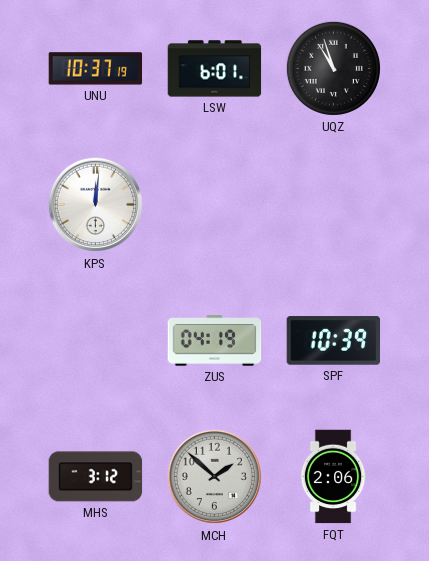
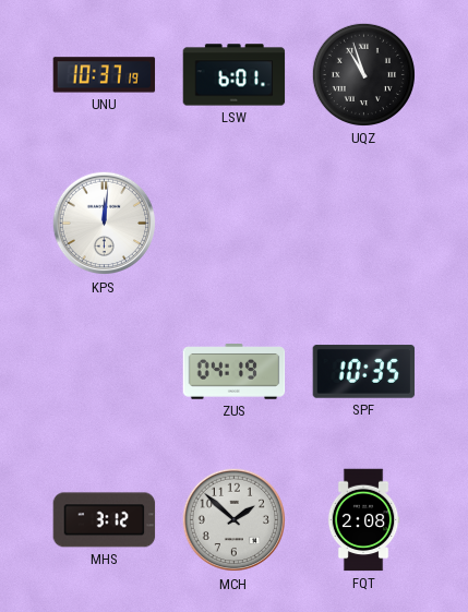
SPF: 10:39 -> 10:35
FQT: 2:06 -> 2:08
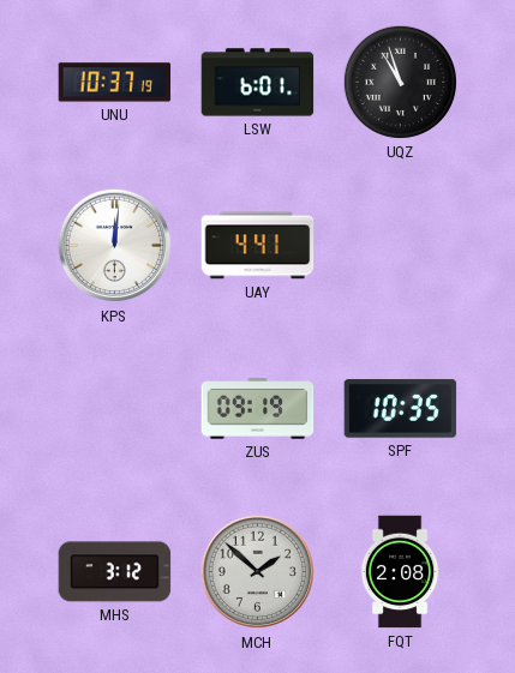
UAY: none -> 4:41
ZUS: 04:19 -> 09:19
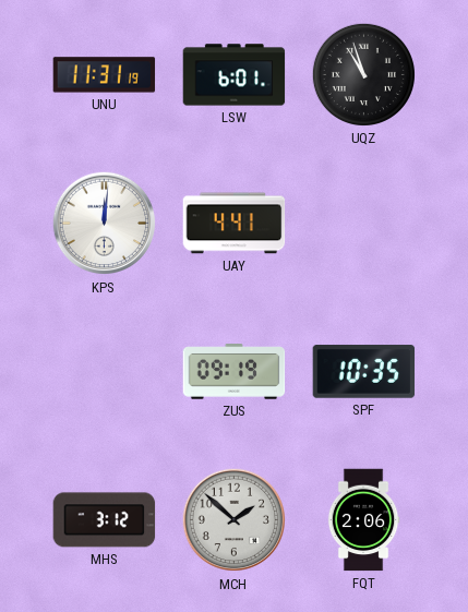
UNU: 10:37 -> 11:31
FQT: 2:08 -> 2:06
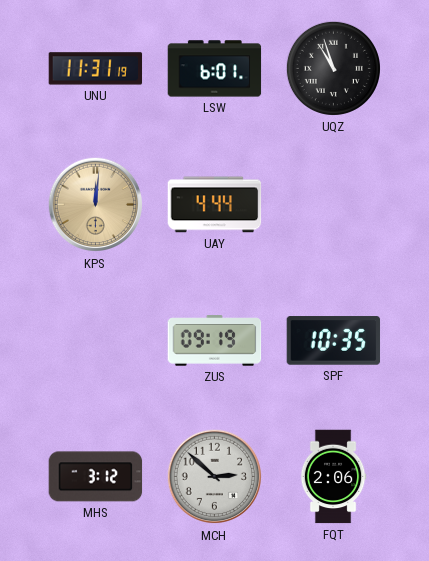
KPS dial: white -> champagne
UAY: 4:41 -> 4:44
MCH: 1:52 -> 2:52
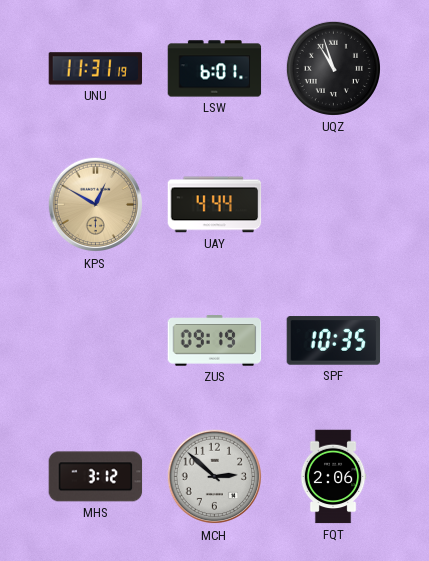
KPS: 12:01 -> 12:50
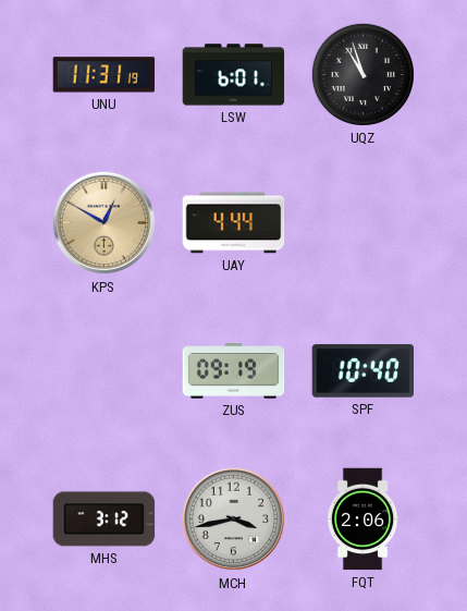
SPF: 10:35 -> 10:40
MCH: 2:52 -> 3:43
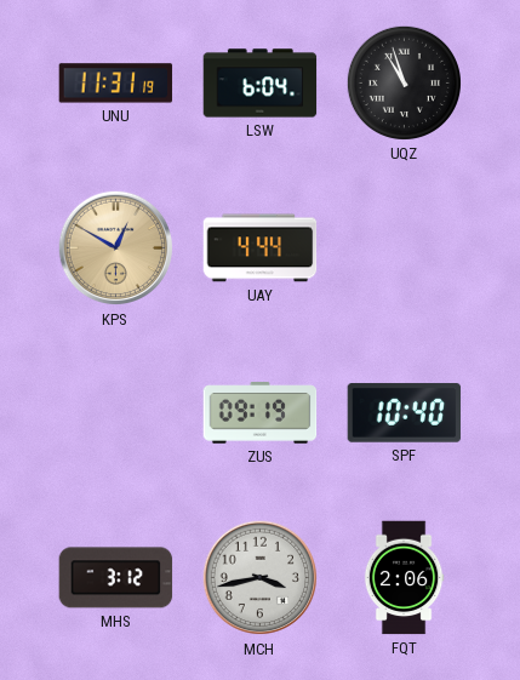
LSW: 6:01 -> 6:04
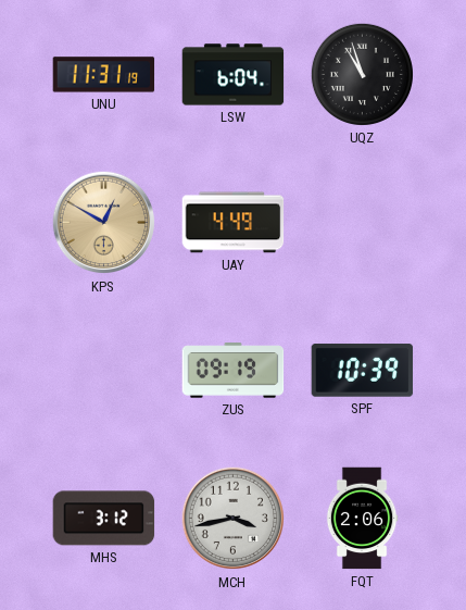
UAY: 4:44 -> 4:49
SPF: 10:40 -> 10:39
